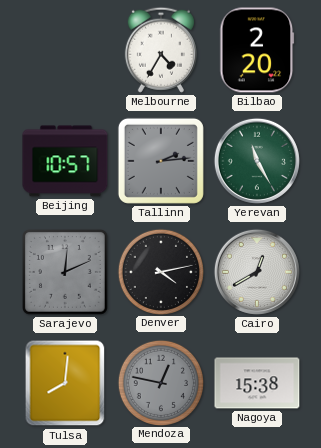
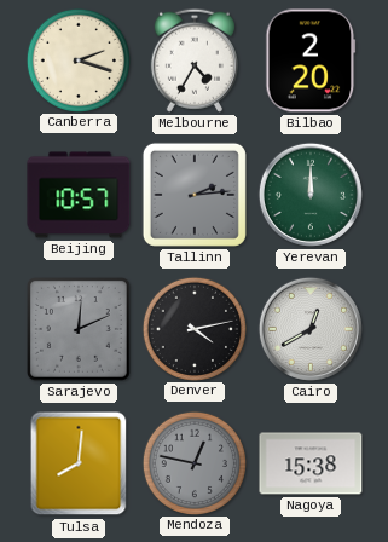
Canberra: none -> 2:18
Yerevan: 11:25 -> 12:00
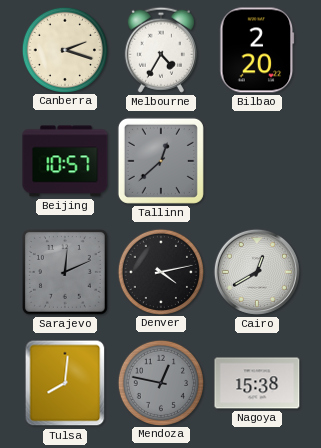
Tallinn: 2:14 -> 12:38
Yerevan: 12:00 -> none
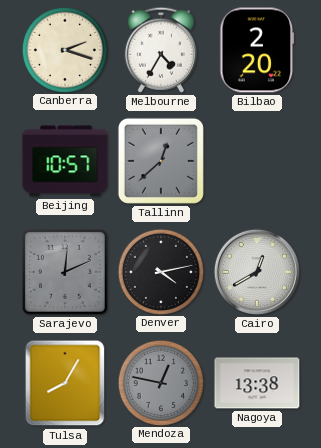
Tulsa: 8:01 -> 8:05
Nagoya: 15:38 -> 13:38
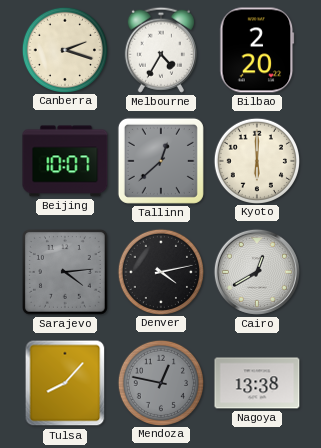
Beijing: 10:57 -> 10:07
Kyoto: none -> 6:00
Sarajevo: 12:11 -> 4:14
Tulsa: 8:05 -> 8:07
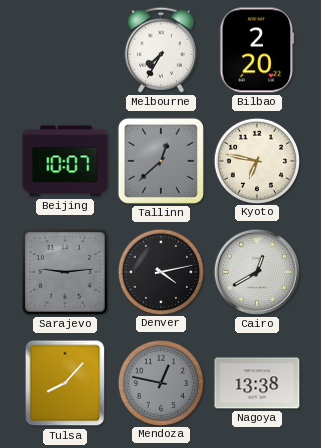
Canberra: 2:18 -> none
Melbourne: 4:35 -> 7:35
Kyoto: 6:00 -> 6:47
Sarajevo: 4:14 -> 9:14
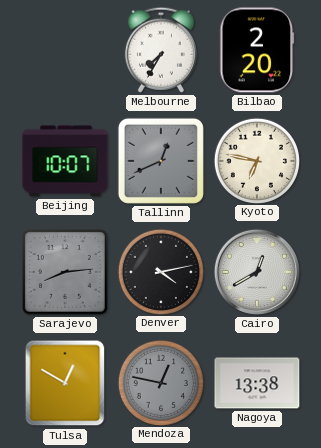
Tallinn: 12:38 -> 12:41
Sarajevo: 9:14 -> 8:14
Tulsa: 8:07 -> 12:50
